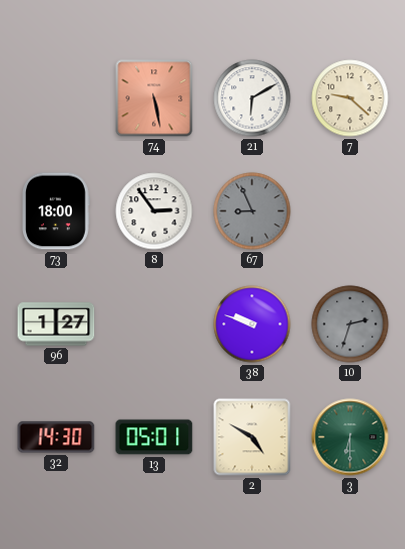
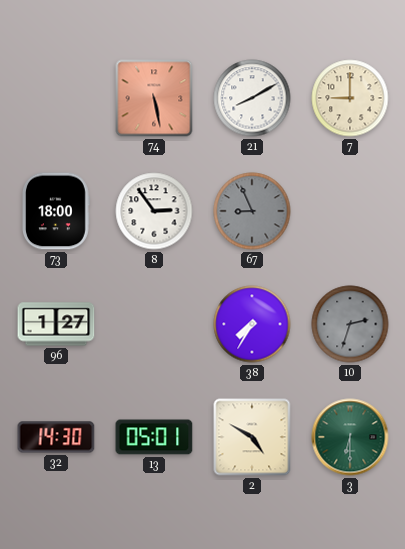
21: 6:10 -> 8:10
7: 9:22 -> 9:00
38: 9:48 -> 7:35
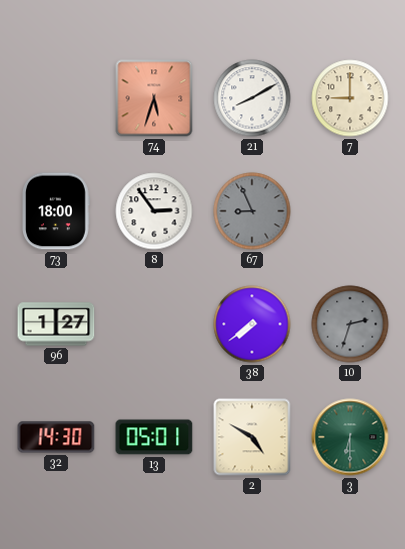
74: 5:28 -> 5:33
38: 7:35 -> 7:39
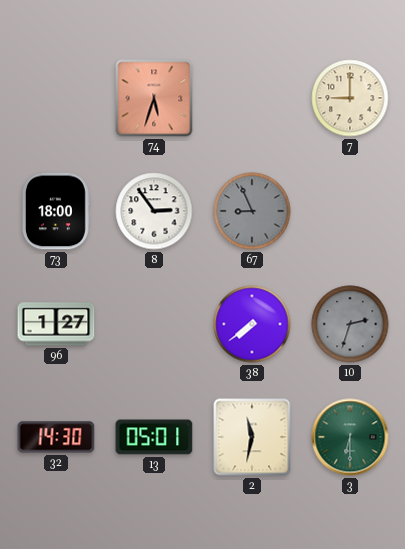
21: 8:10 -> none
2: 4:50 -> 11:32
